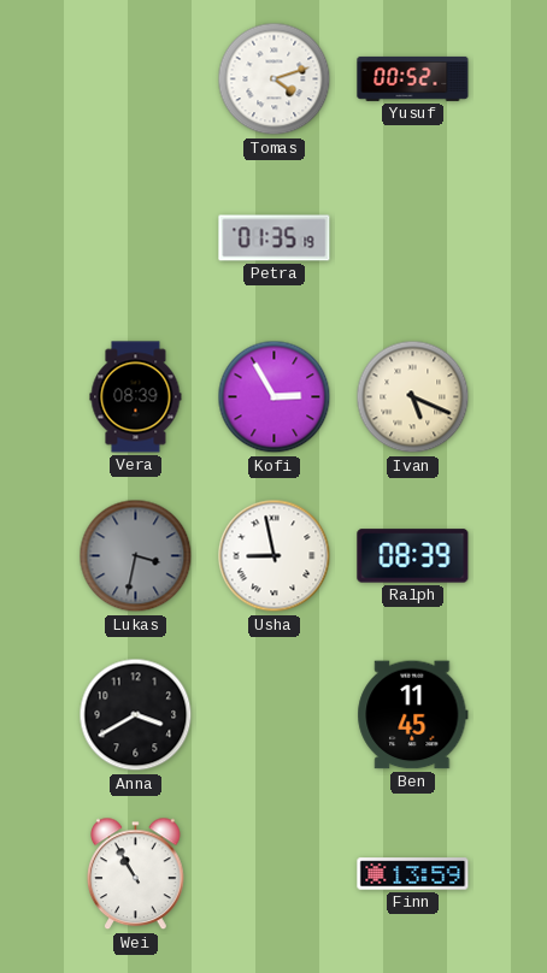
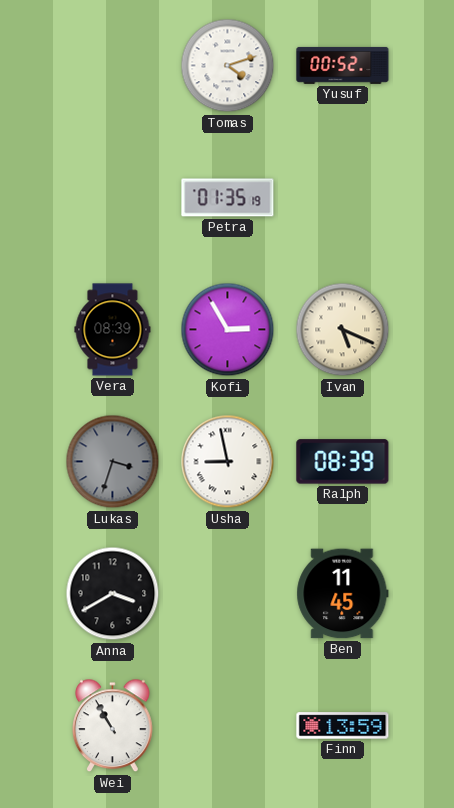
Lukas: 3:32 -> 3:33
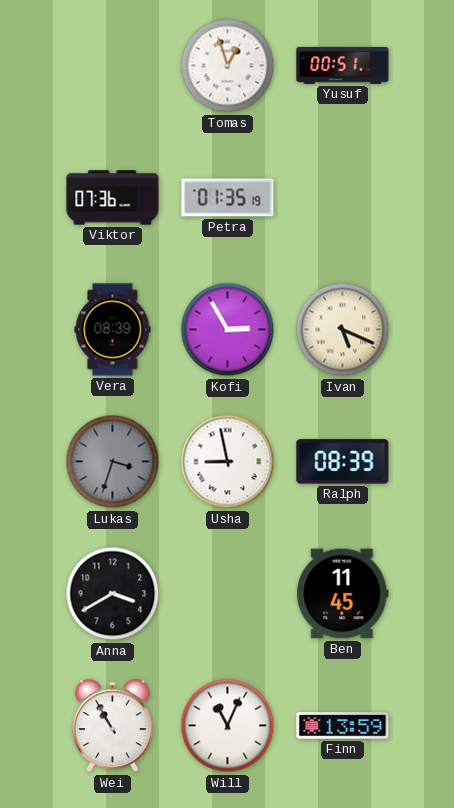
Tomas: 4:12 -> 12:57
Yusuf: 00:52 -> 00:51
Viktor: none -> 07:36
Will: none -> 11:04
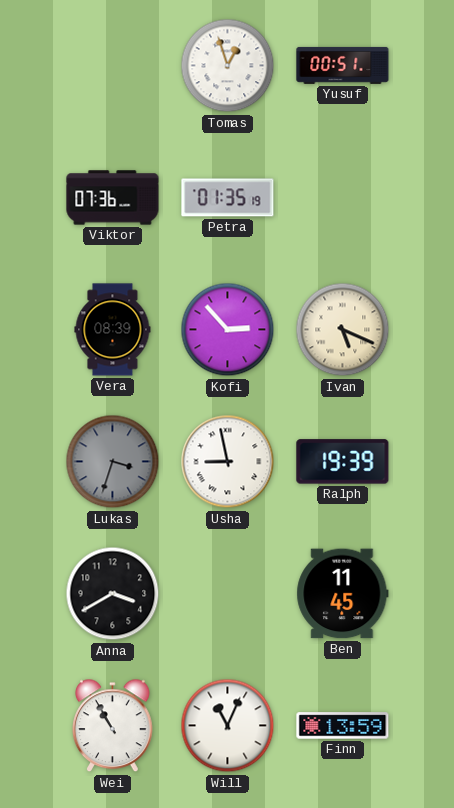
Kofi: 2:55 -> 2:53
Ralph: 08:39 -> 19:39
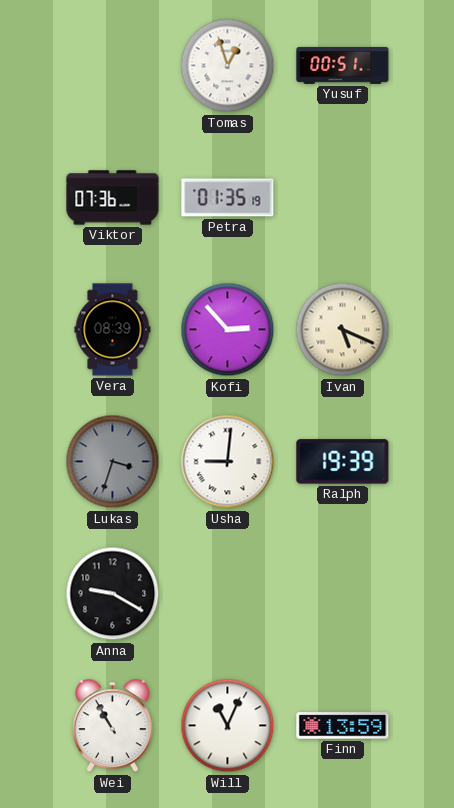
Usha: 8:58 -> 9:01
Anna: 3:40 -> 9:20
Ben: 11:45 -> none
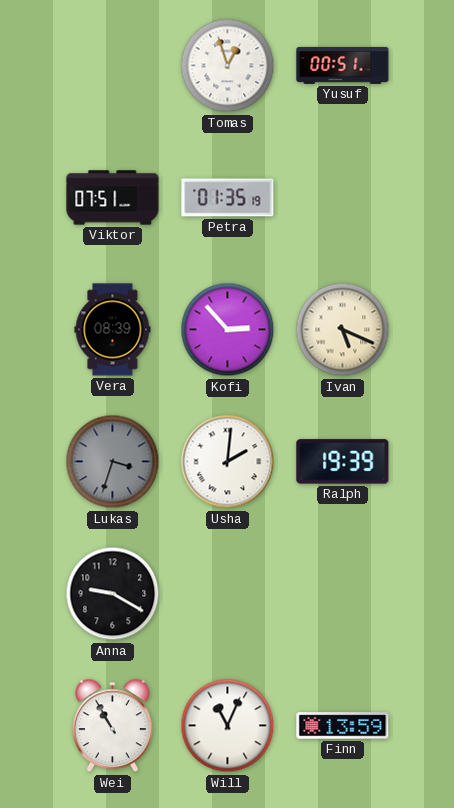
Viktor: 07:36 -> 07:51
Usha: 9:01 -> 2:01
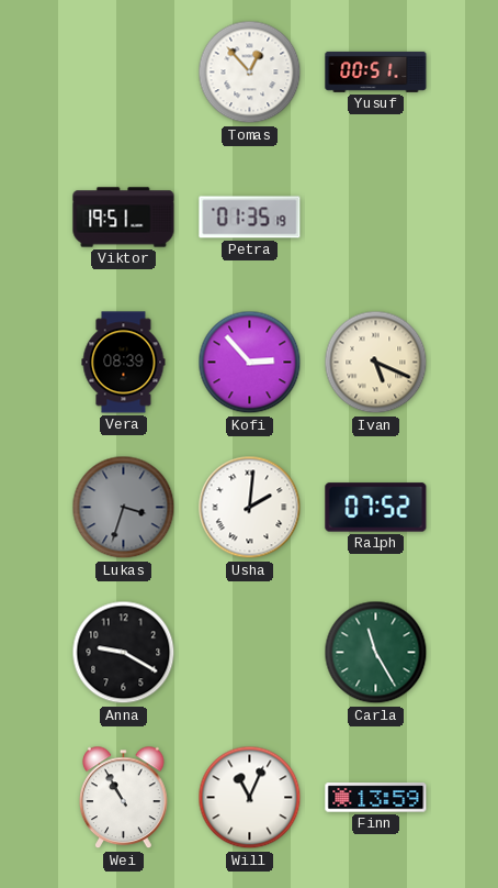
Tomas: 12:57 -> 12:53
Viktor: 07:51 -> 19:51
Ralph: 19:39 -> 07:52
Carla: none -> 11:25
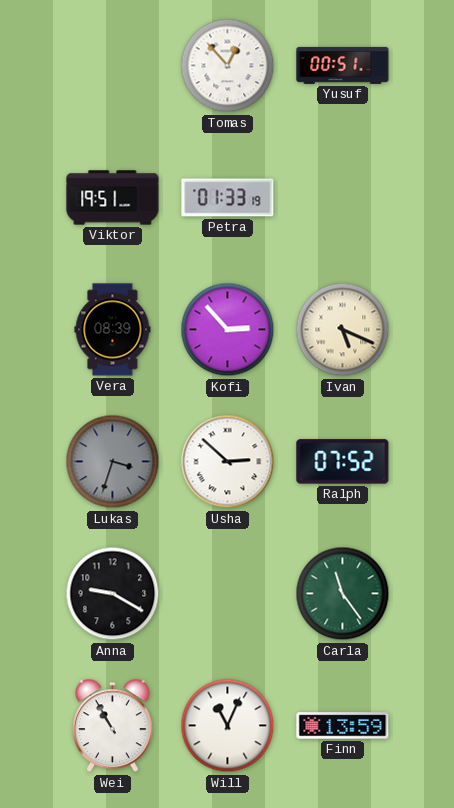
Petra: 01:35 -> 01:33
Usha: 2:01 -> 2:52
Carla: 11:25 -> 11:24
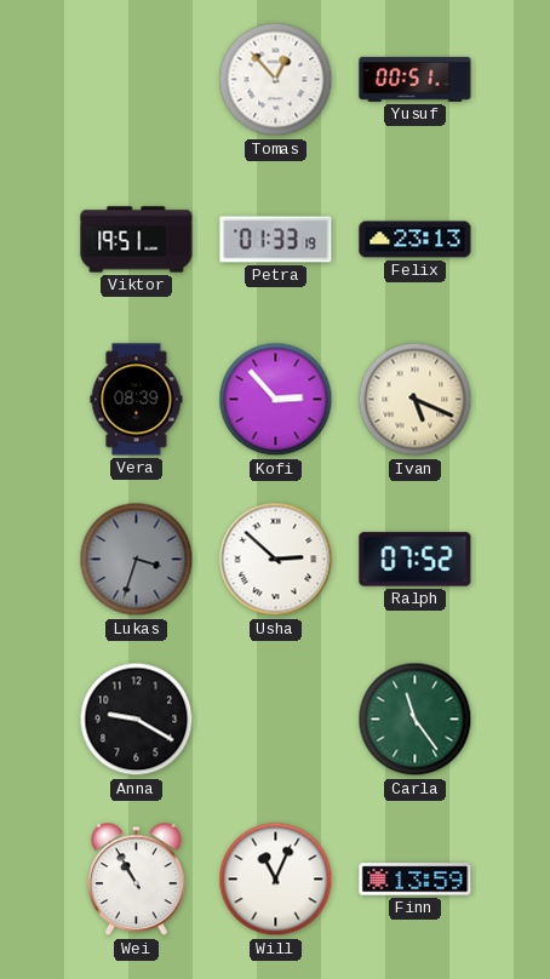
Felix: none -> 23:13
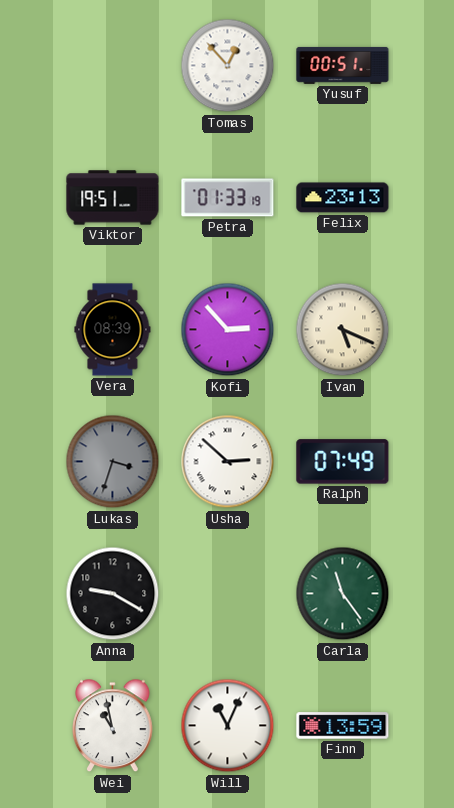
Ralph: 07:52 -> 07:49
Wei: 10:55 -> 10:58
